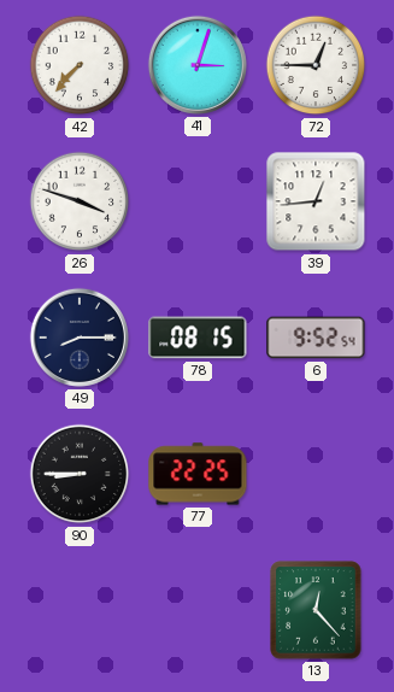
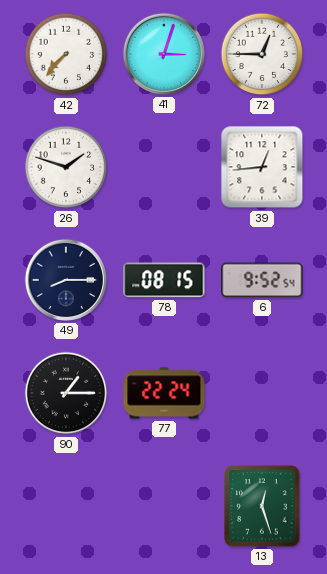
26: 3:48 -> 1:48
90: 8:45 -> 1:15
77: 22:25 -> 22:24
13: 12:23 -> 12:27
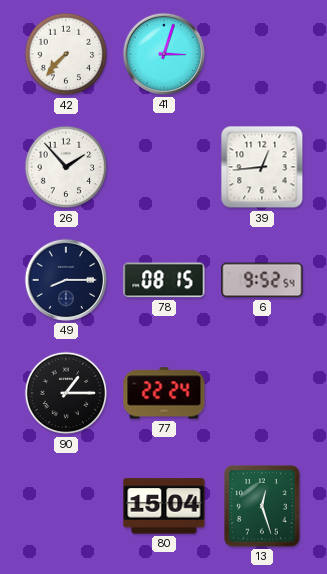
72: 12:45 -> none
26: 1:48 -> 1:53
80: none -> 15:04
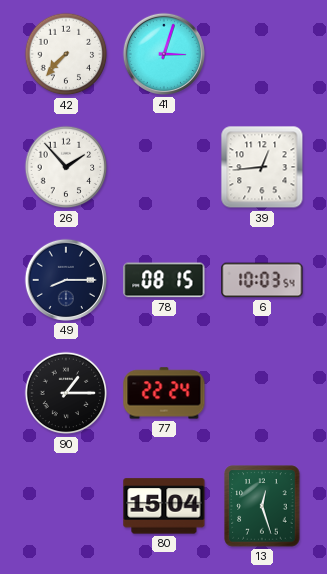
6: 9:52 -> 10:03
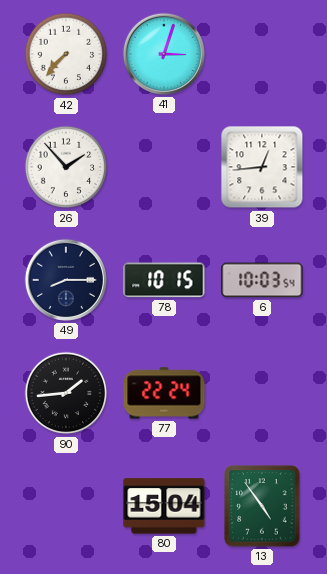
78: 08:15 -> 10:15
90: 1:15 -> 1:44
13: 12:27 -> 4:54
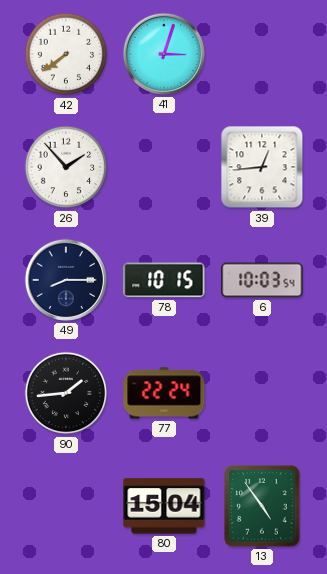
42: 7:37 -> 7:39
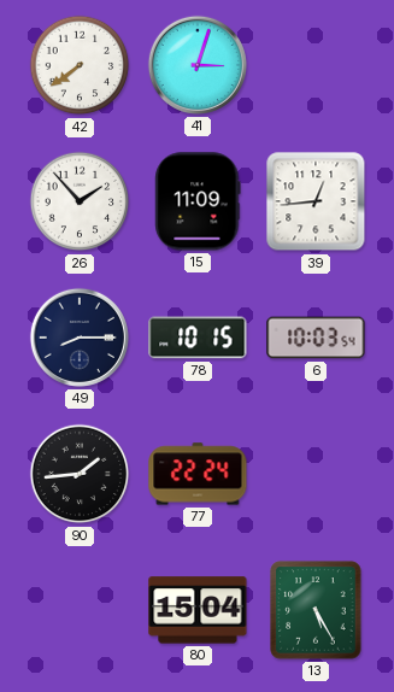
15: none -> 11:09
13: 4:54 -> 5:25
